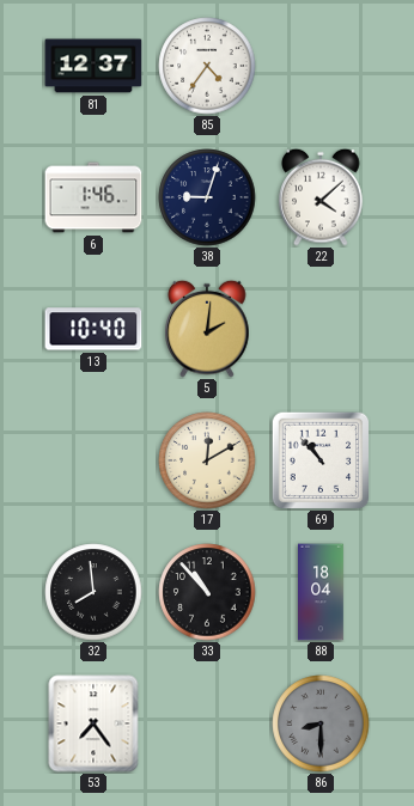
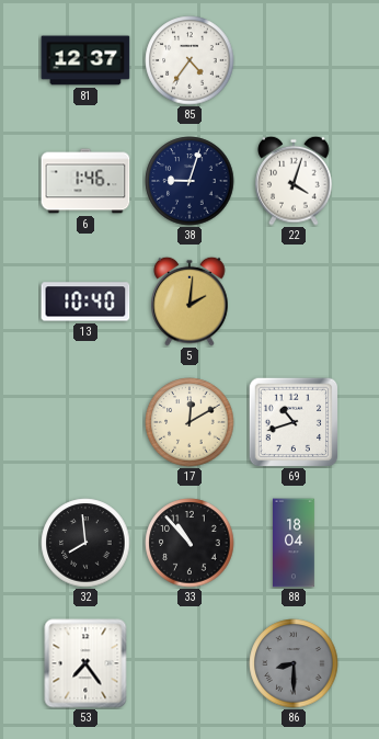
22: 4:08 -> 4:03
69: 10:53 -> 10:42
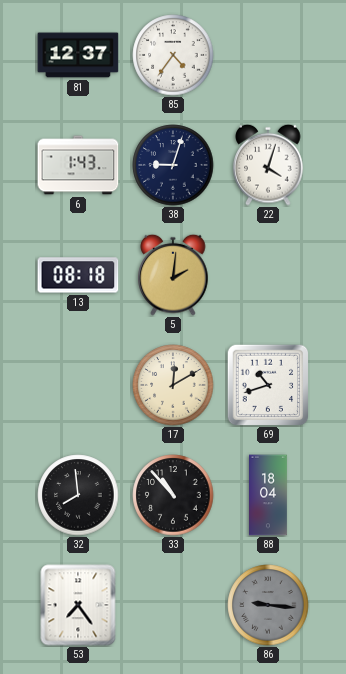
6: 1:46 -> 1:43
13: 10:40 -> 08:18
86: 8:30 -> 9:16
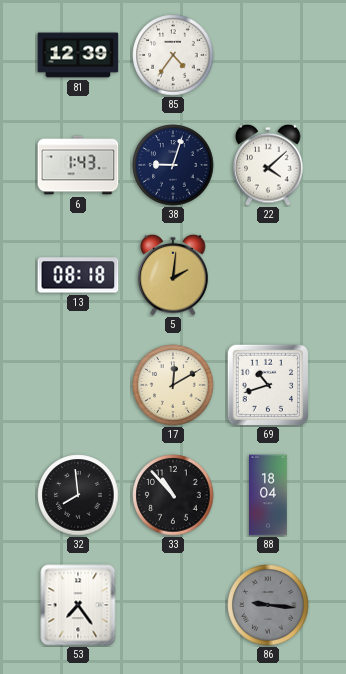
81: 12:37 -> 12:39
22: 4:03 -> 4:08
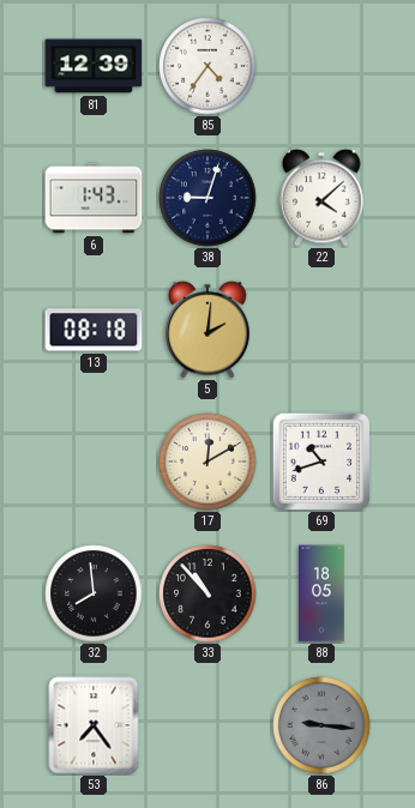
88: 18:04 -> 18:05
